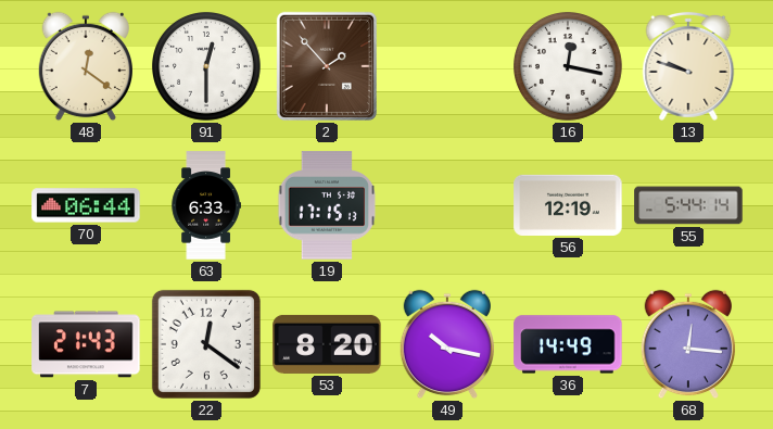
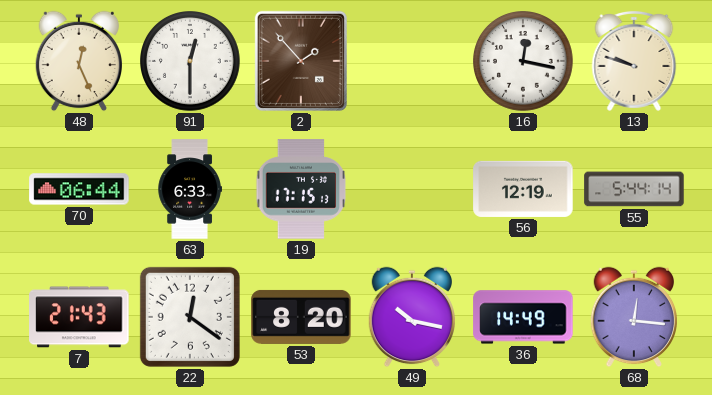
48: 12:21 -> 12:26
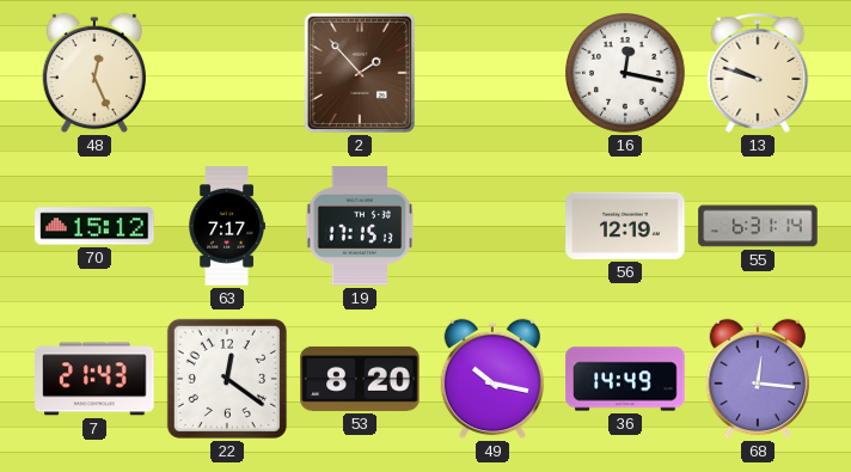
91: 12:30 -> none
70: 06:44 -> 15:12
63: 6:33 -> 7:17
55: 5:44 -> 6:31
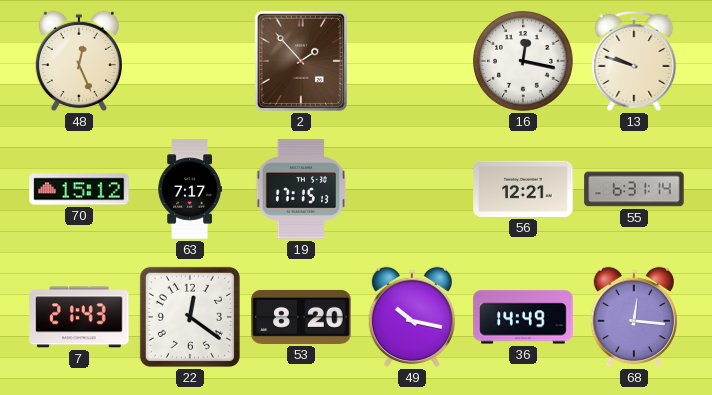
56: 12:19 -> 12:21
